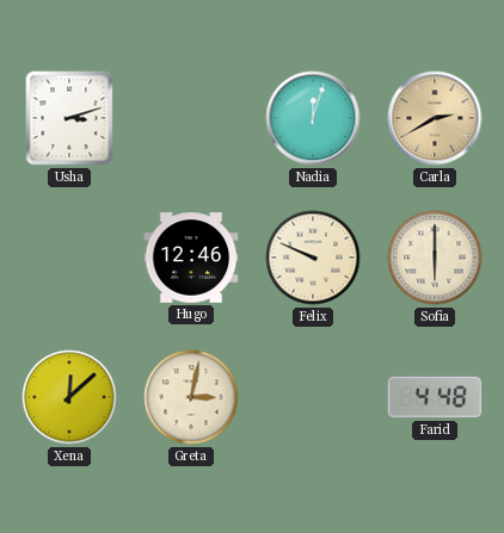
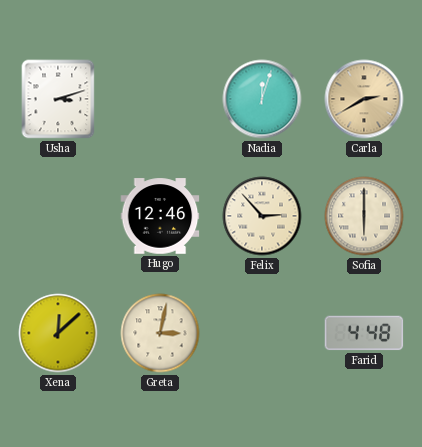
Felix: 9:49 -> 2:53
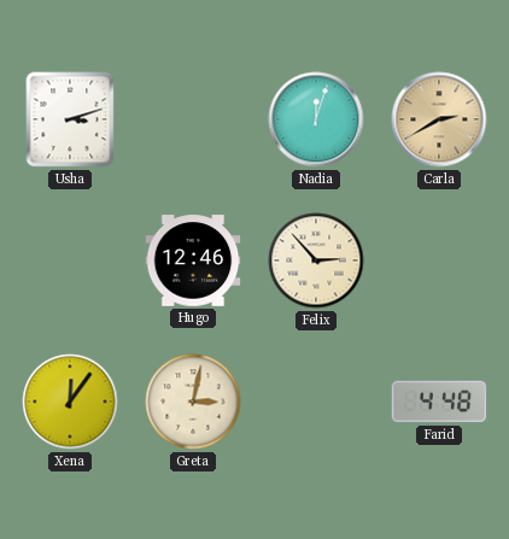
Sofia: 6:00 -> none
Xena: 12:08 -> 12:06
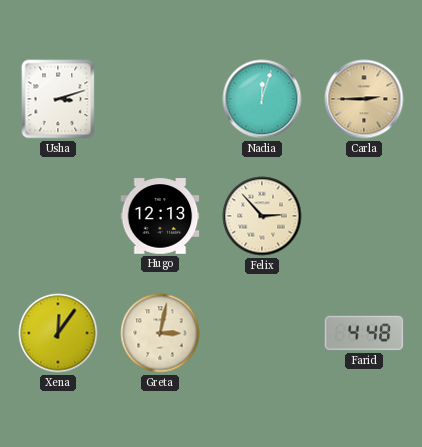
Carla: 2:40 -> 2:45
Hugo: 12:46 -> 12:13
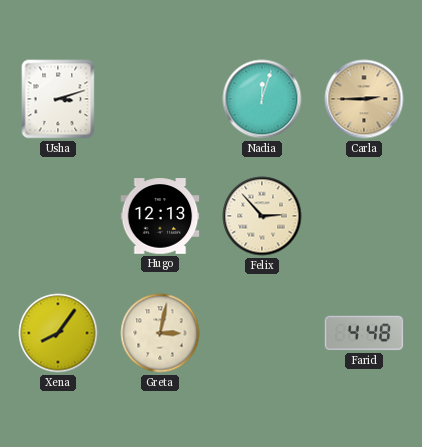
Xena: 12:06 -> 8:06
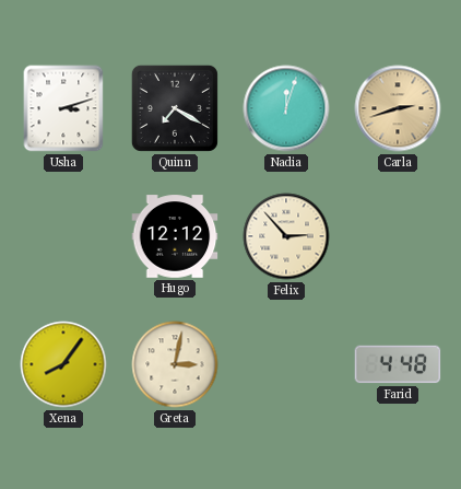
Quinn: none -> 7:20
Carla: 2:45 -> 2:42
Hugo: 12:13 -> 12:12
